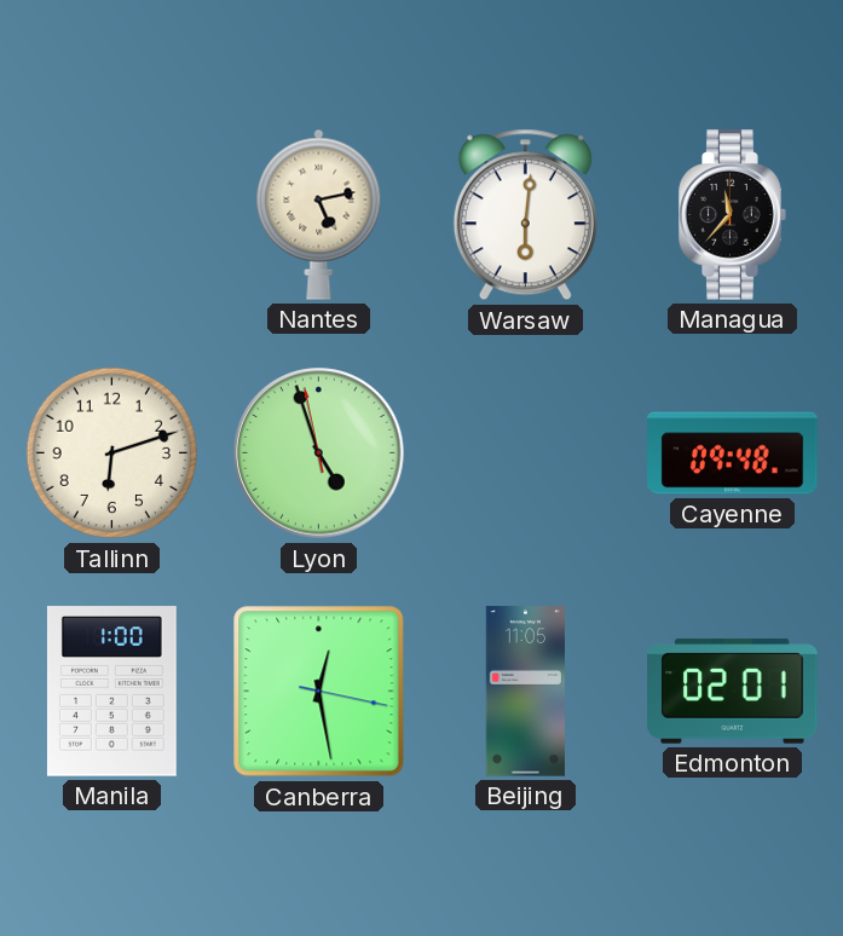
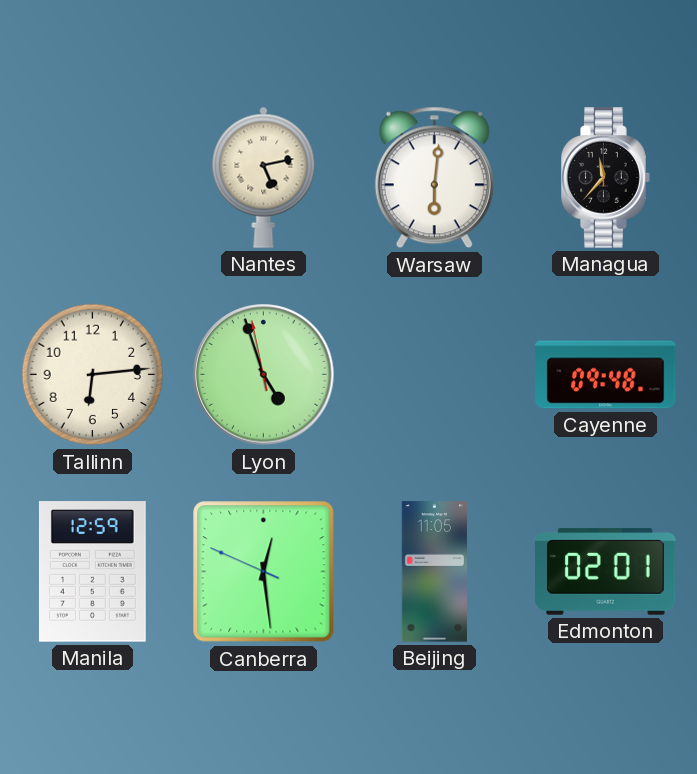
Tallinn: 6:12 -> 6:14
Manila: 1:00 -> 12:59
Canberra: 12:28:17 -> 12:28:49
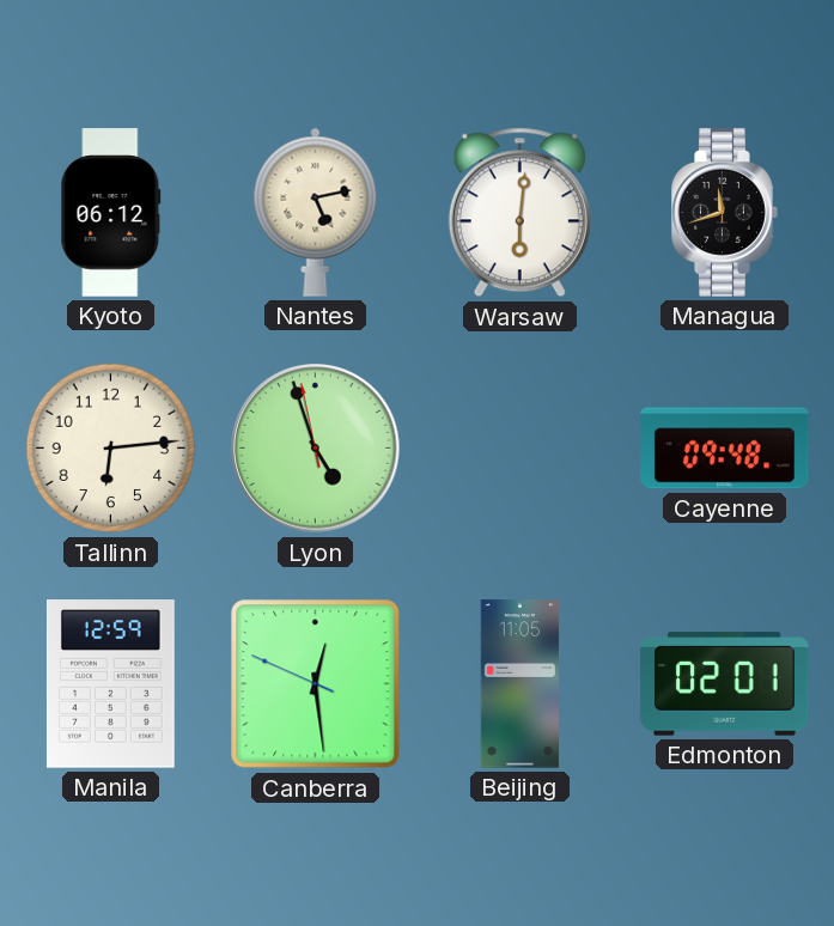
Kyoto: none -> 06:12
Managua: 11:37 -> 11:42
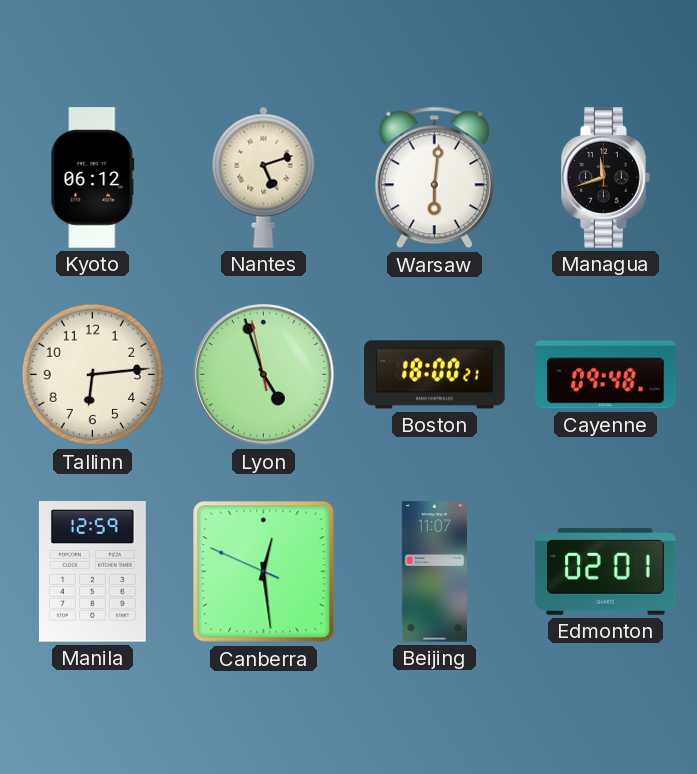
Nantes: 5:13 -> 5:12
Boston: none -> 18:00
Beijing: 11:05 -> 11:07
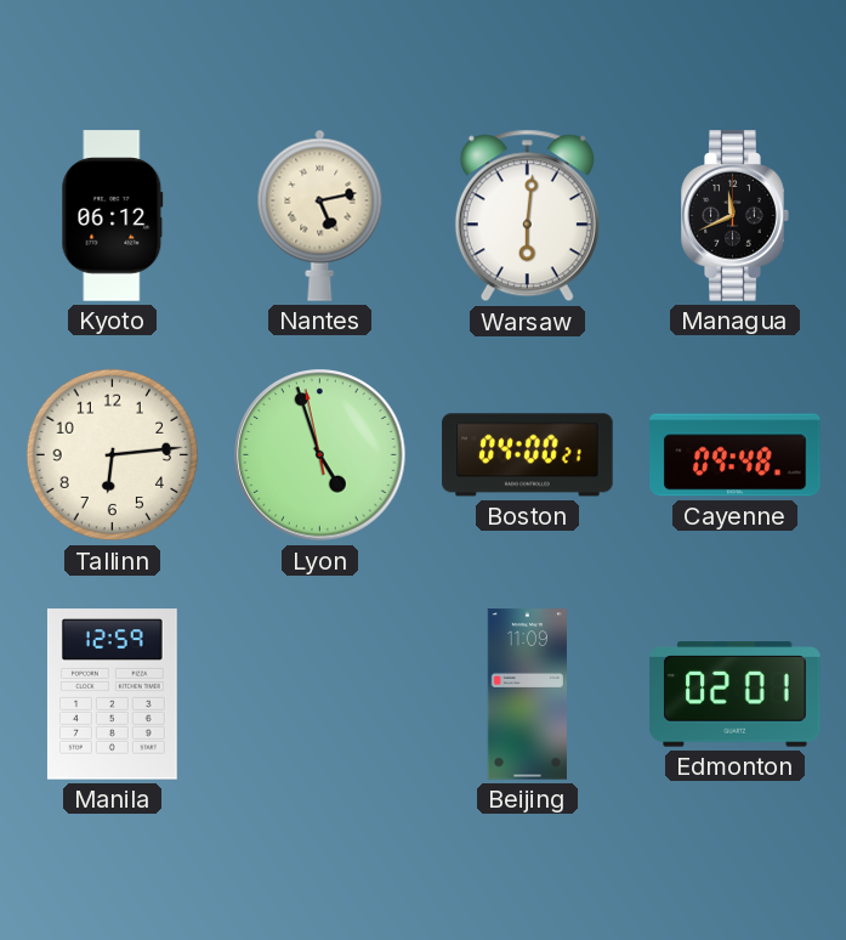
Nantes: 5:12 -> 5:13
Managua: 11:42 -> 11:41
Boston: 18:00 -> 04:00
Canberra: 12:28 -> none
Beijing: 11:07 -> 11:09
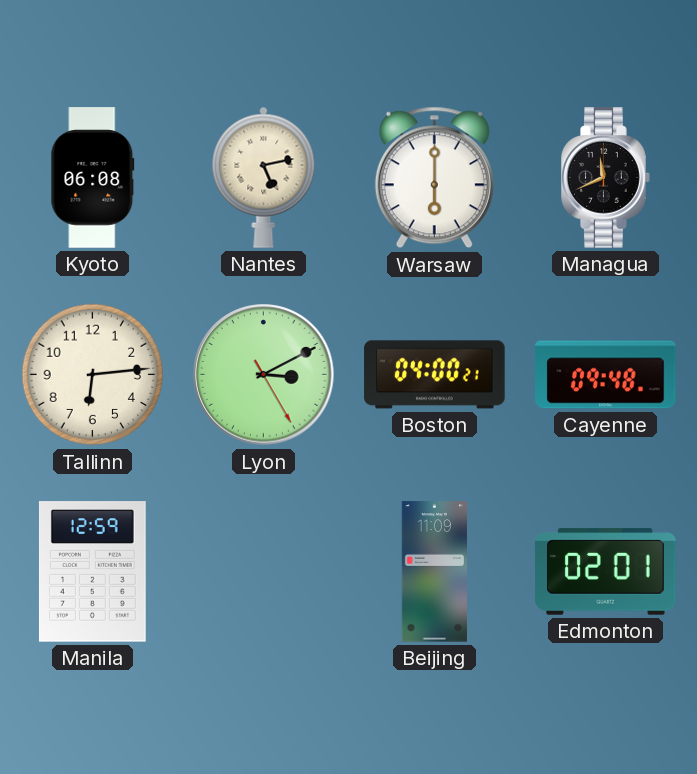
Kyoto: 06:12 -> 06:08
Warsaw: 6:01 -> 6:00
Lyon: 4:56 -> 3:10
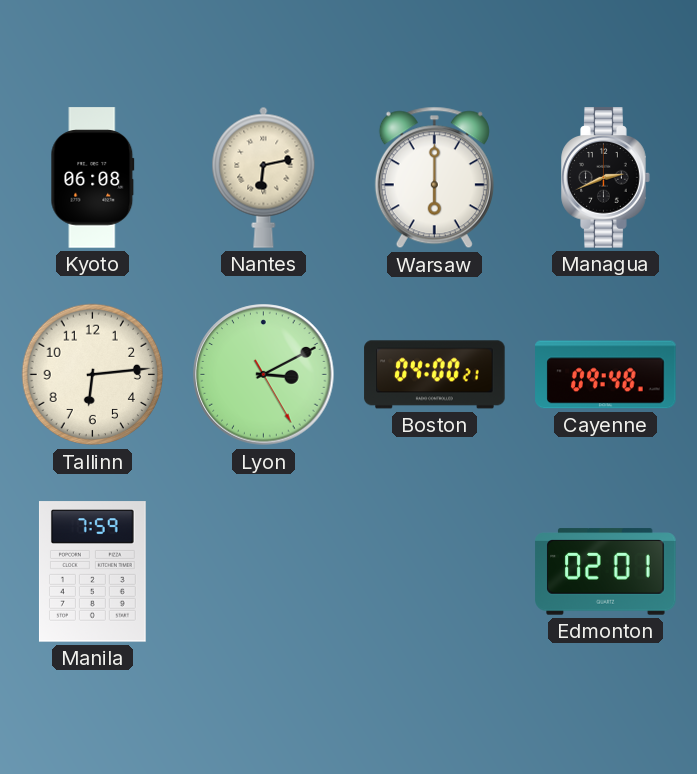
Nantes: 5:13 -> 6:13
Managua: 11:41 -> 2:41
Manila: 12:59 -> 7:59
Beijing: 11:09 -> none
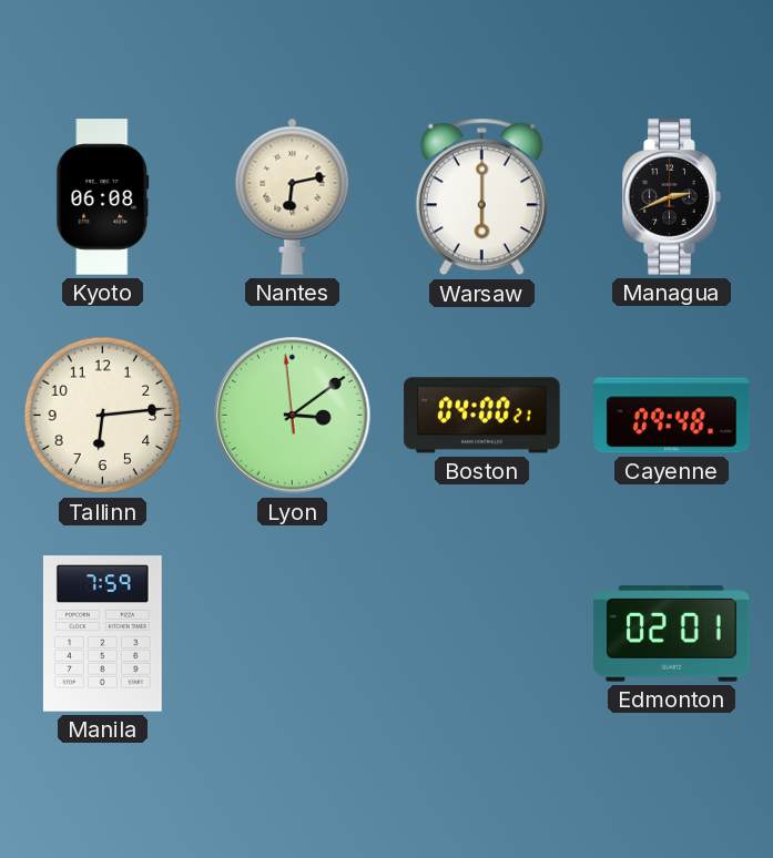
Lyon: 3:10 -> 3:08
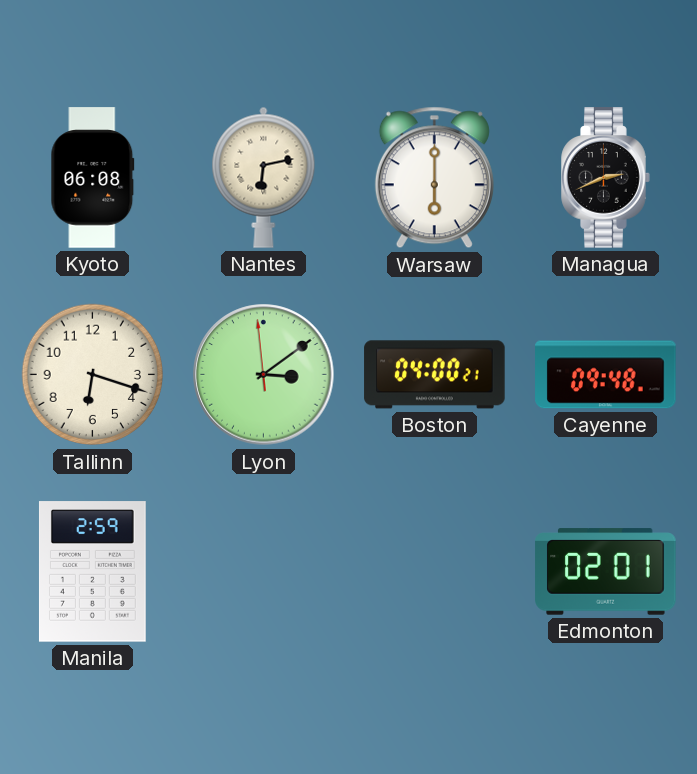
Tallinn: 6:14 -> 6:18
Manila: 7:59 -> 2:59
